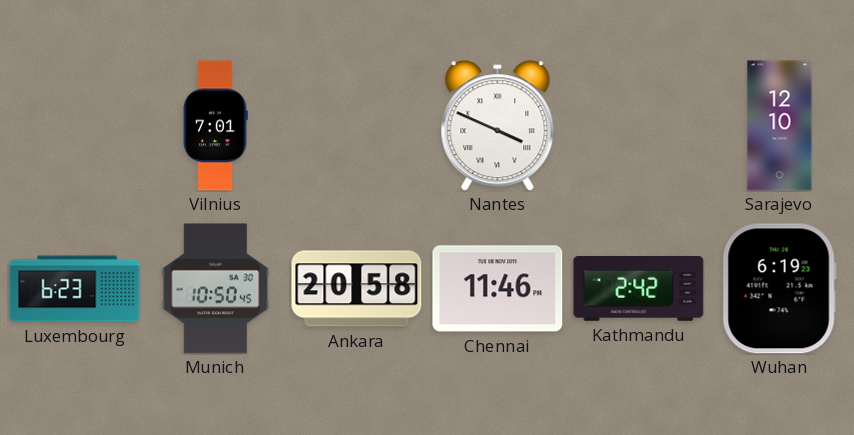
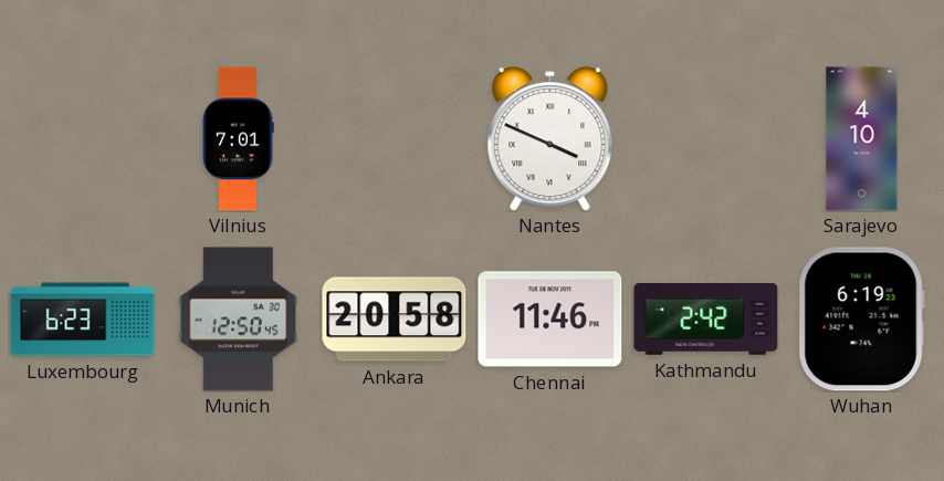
Sarajevo: 12:10 -> 4:10
Munich: 10:50 -> 12:50
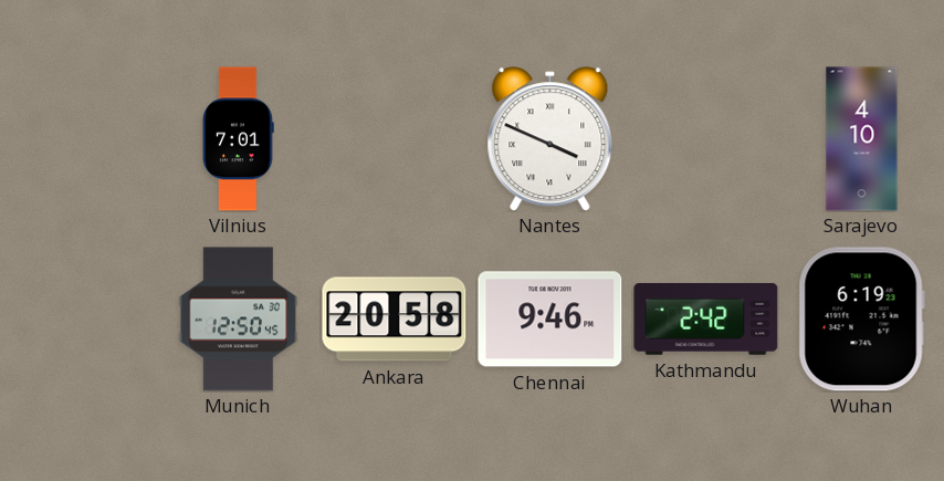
Luxembourg: 6:23 -> none
Chennai: 11:46 -> 9:46
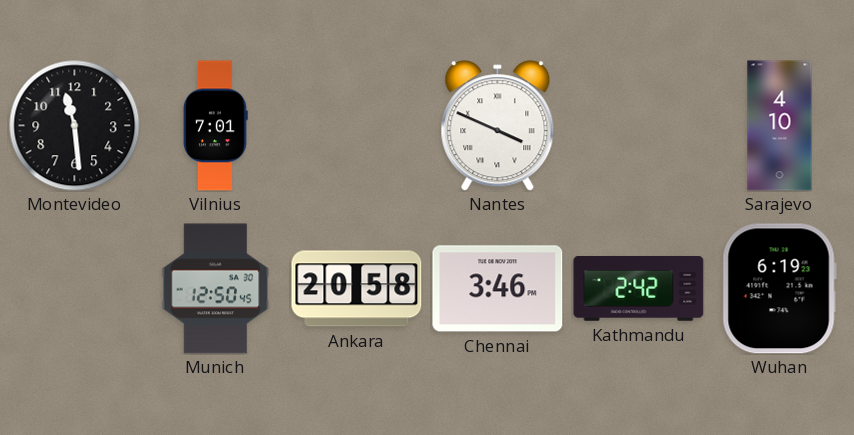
Montevideo: none -> 11:29
Chennai: 9:46 -> 3:46
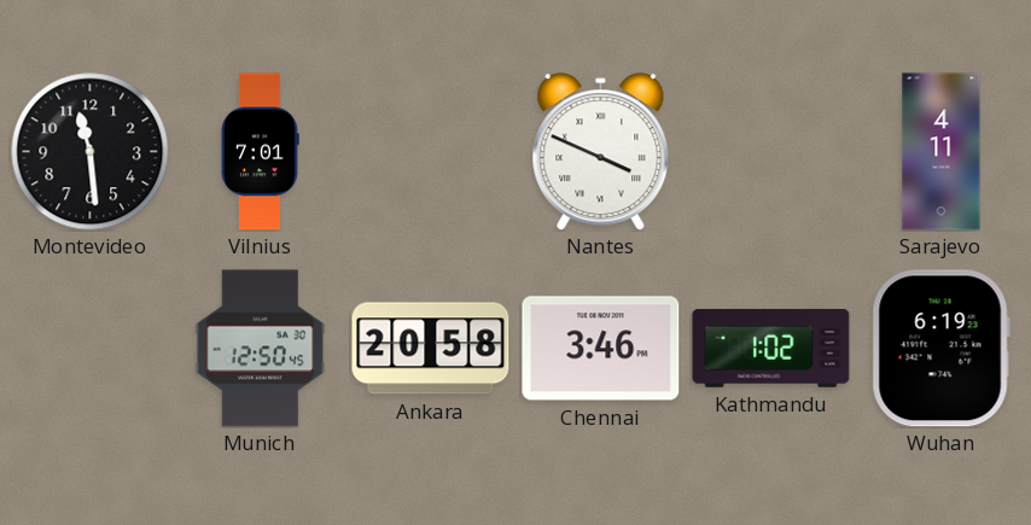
Sarajevo: 4:10 -> 4:11
Kathmandu: 2:42 -> 1:02
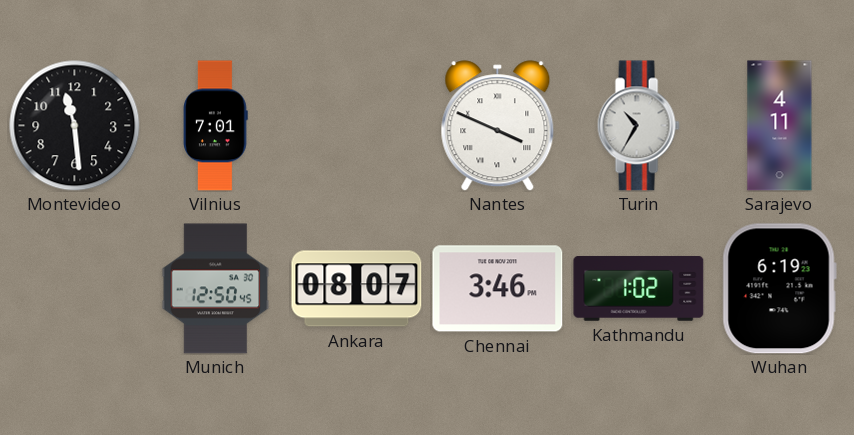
Turin: none -> 10:35
Ankara: 20:58 -> 08:07
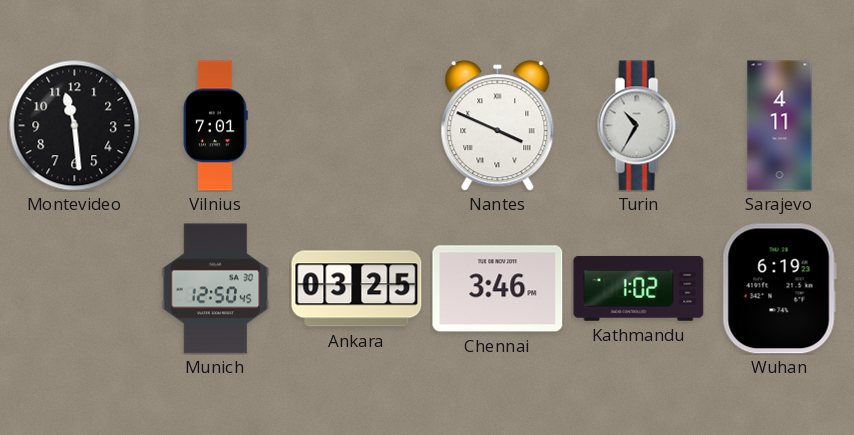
Ankara: 08:07 -> 03:25
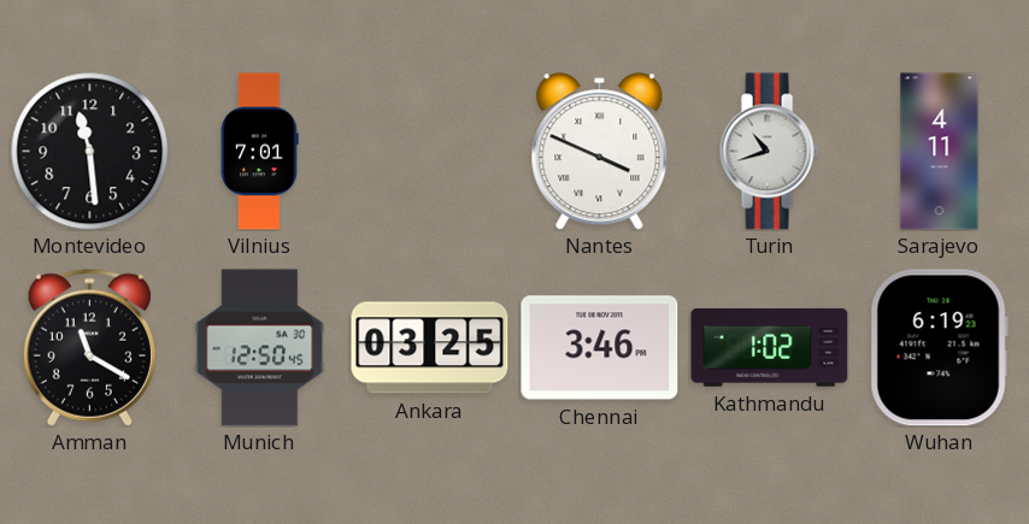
Turin: 10:35 -> 10:42
Amman: none -> 11:20
